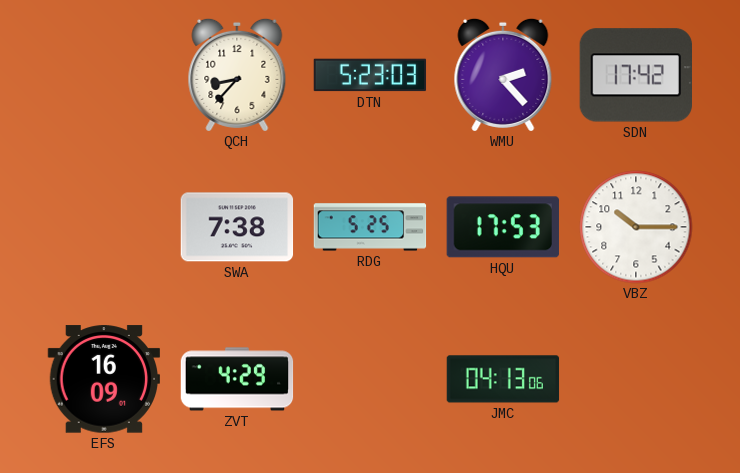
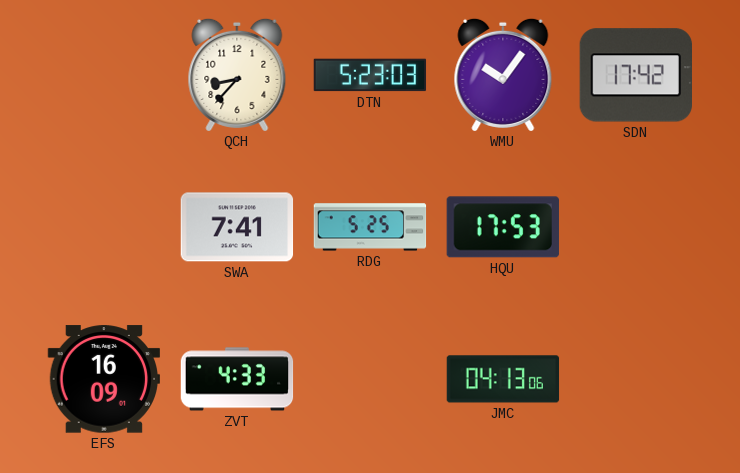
WMU: 2:23 -> 10:06
SWA: 7:38 -> 7:41
VBZ: 10:15 -> none
ZVT: 4:29 -> 4:33
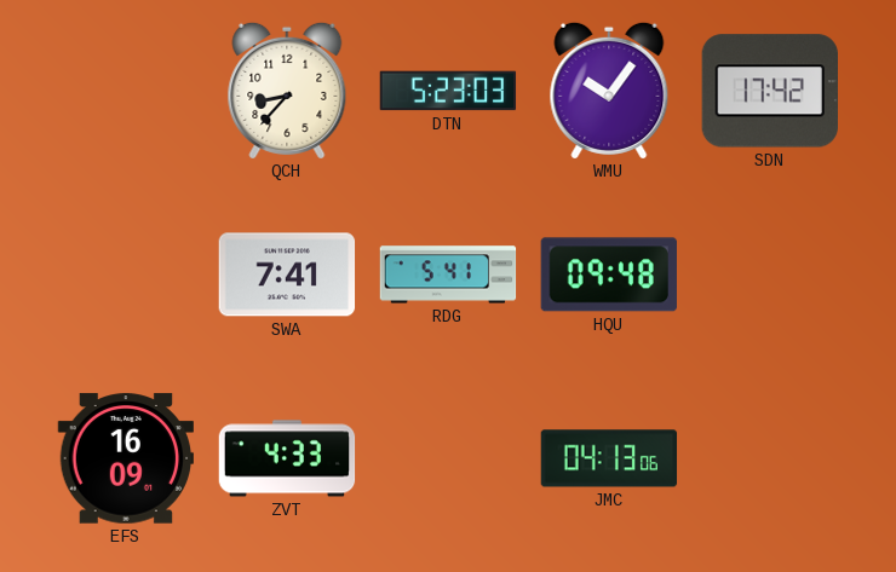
RDG: 5:25 -> 5:41
HQU: 17:53 -> 09:48
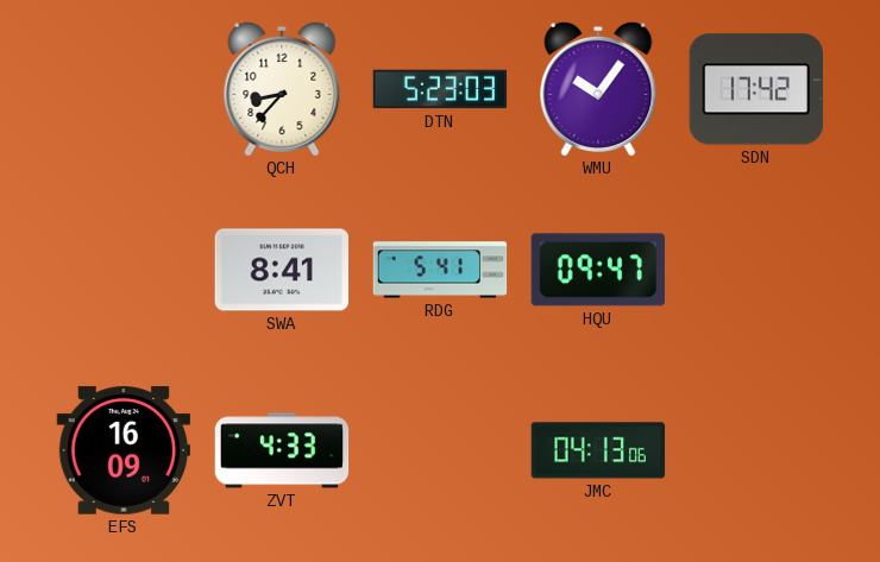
SWA: 7:41 -> 8:41
HQU: 09:48 -> 09:47
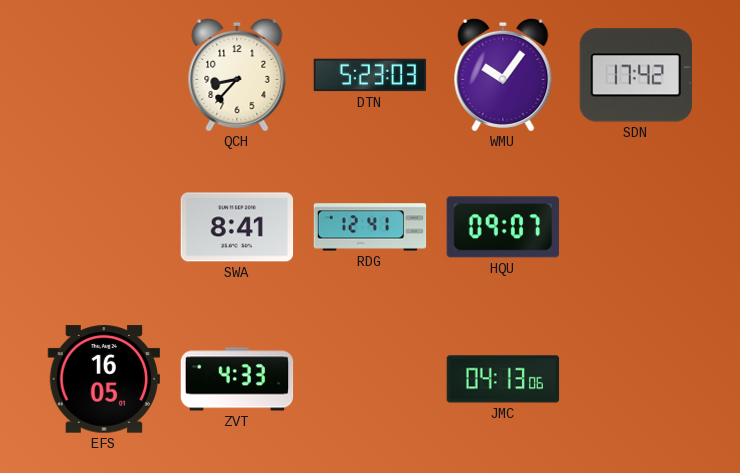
RDG: 5:41 -> 12:41
HQU: 09:47 -> 09:07
EFS: 16:09 -> 16:05
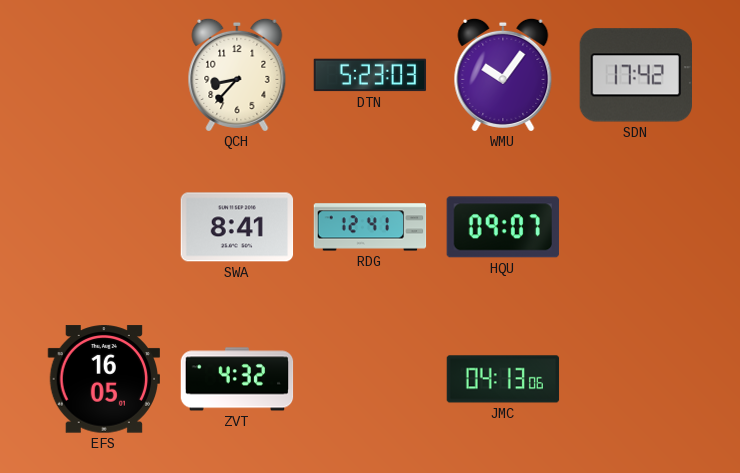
ZVT: 4:33 -> 4:32
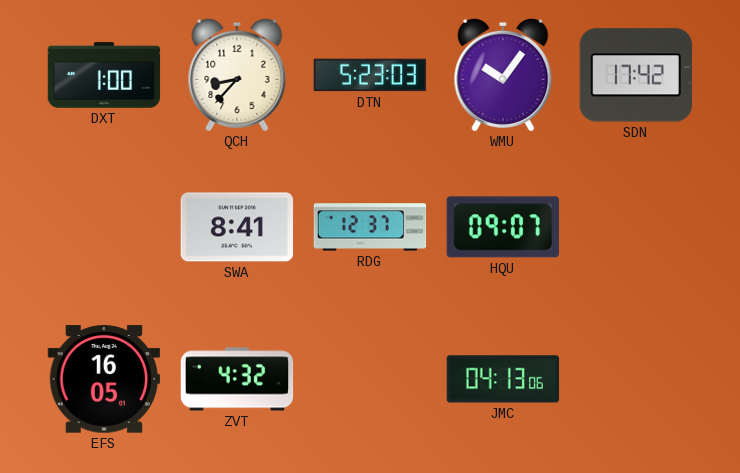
DXT: none -> 1:00
RDG: 12:41 -> 12:37
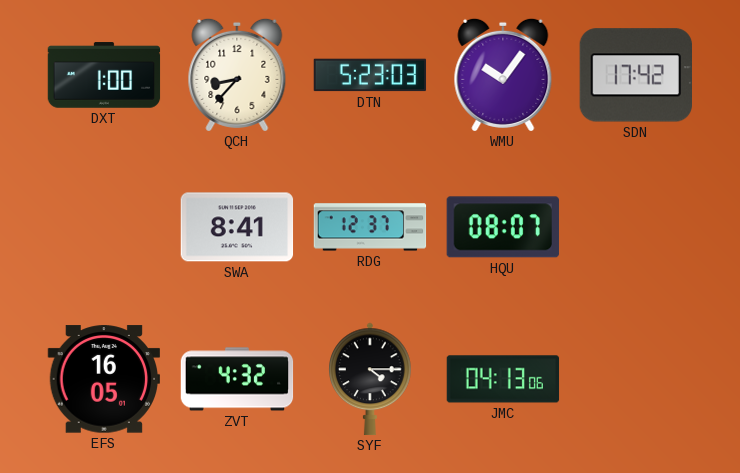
HQU: 09:07 -> 08:07
SYF: none -> 4:15
